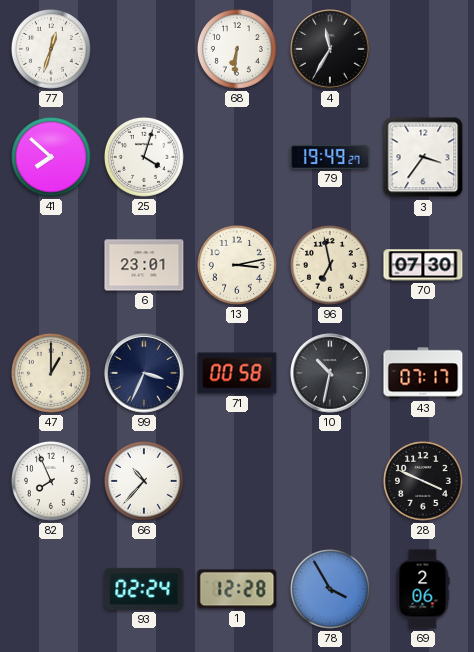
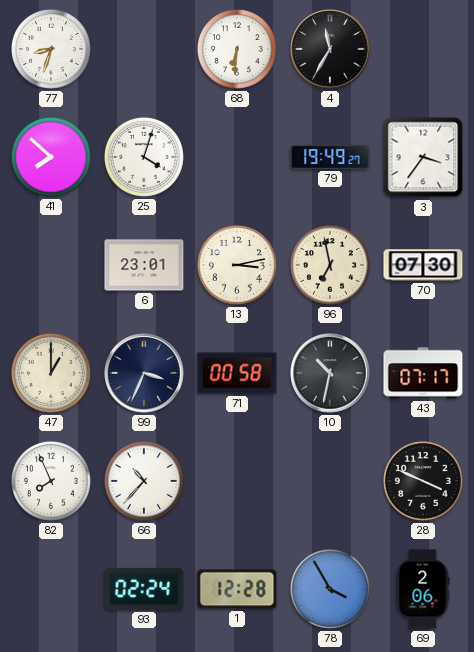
77: 12:33 -> 8:33
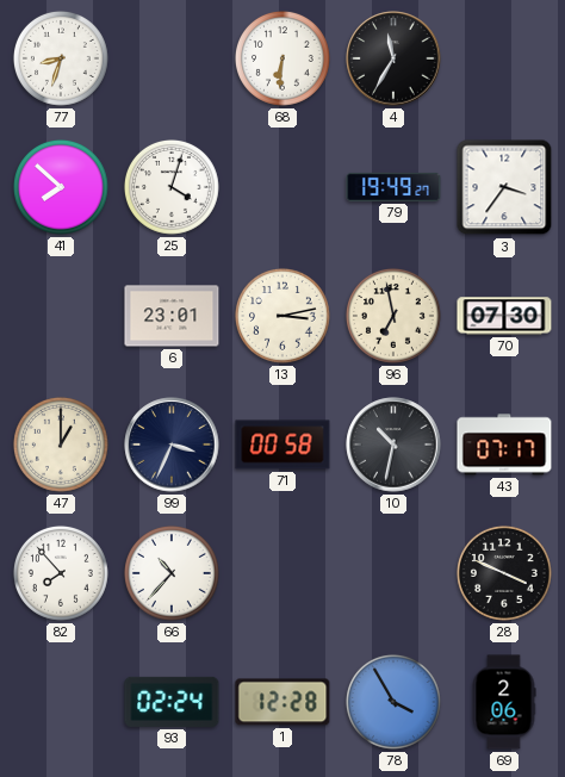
82: 7:56 -> 7:53
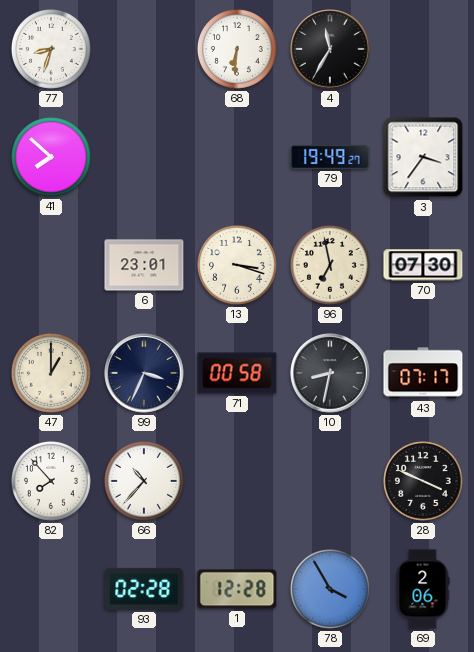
25: 4:03 -> none
13: 3:13 -> 3:18
10: 10:32 -> 8:32
93: 02:24 -> 02:28
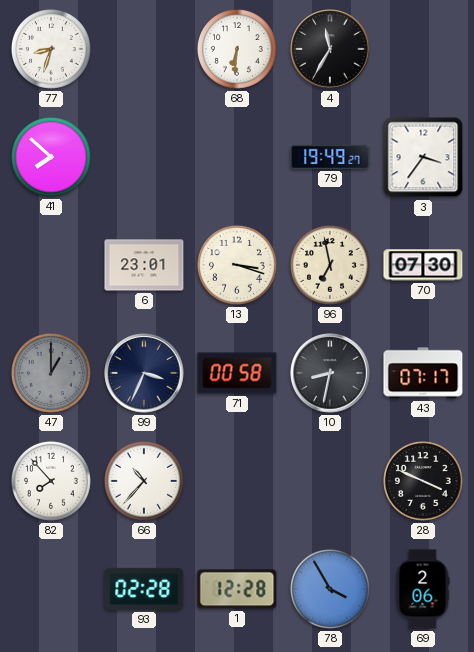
47 dial: cream -> grey
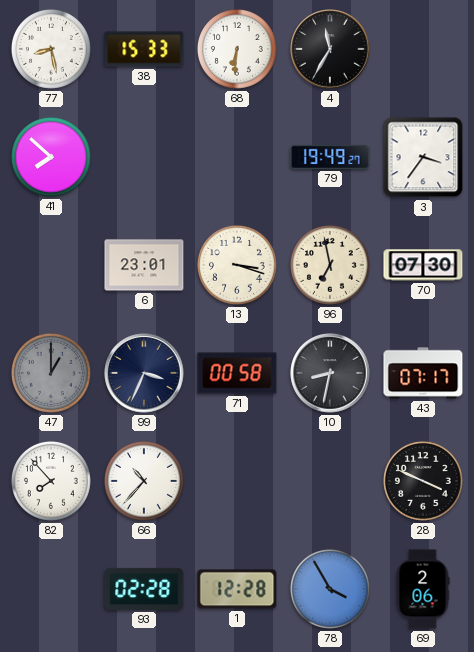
77: 8:33 -> 8:28
38: none -> 15:33
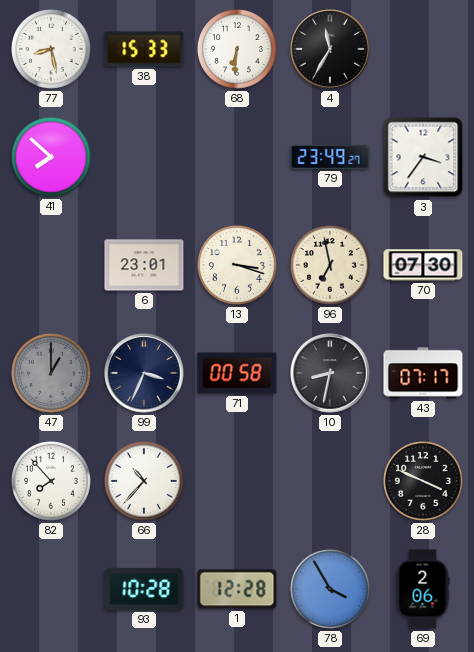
79: 19:49 -> 23:49
93: 02:28 -> 10:28
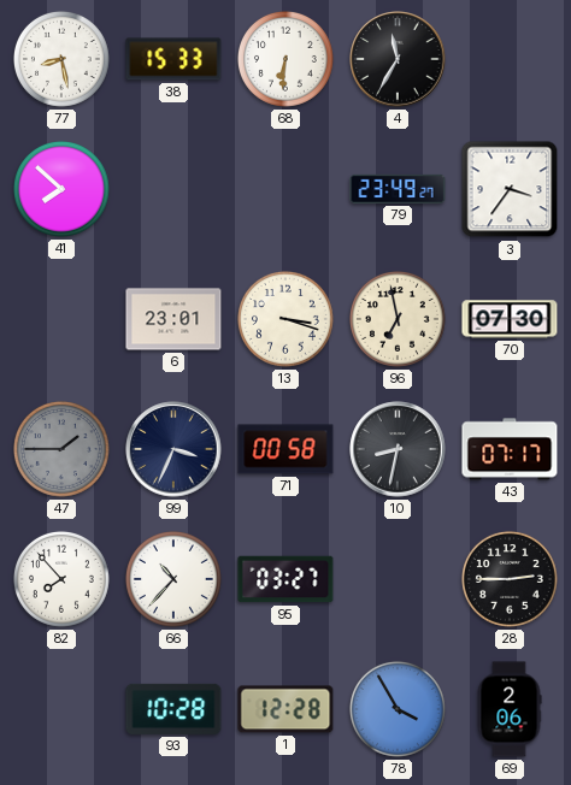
47: 1:00 -> 1:45
95: none -> 03:27
28: 3:49 -> 2:45
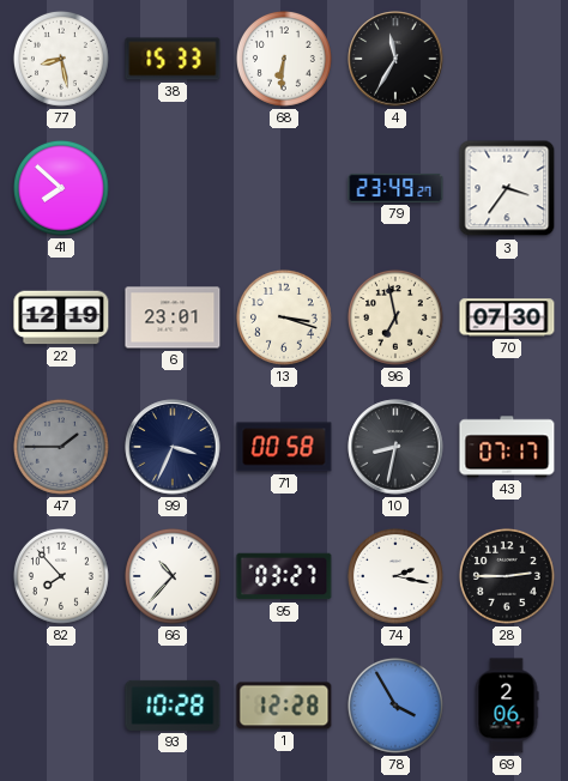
22: none -> 12:19
74: none -> 2:17
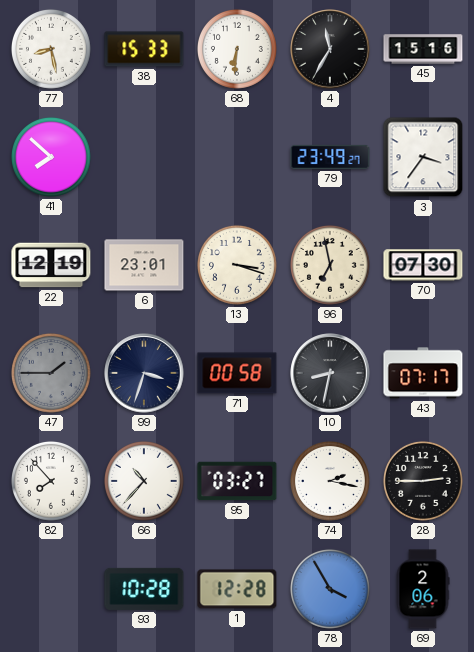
45: none -> 15:16
99: 3:34 -> 3:33
